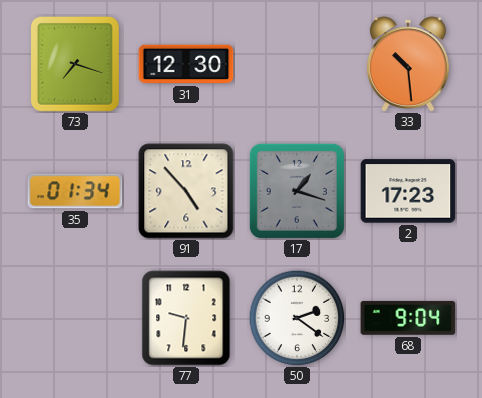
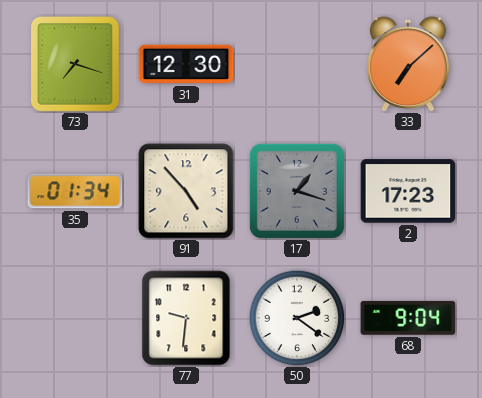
33: 10:29 -> 7:08
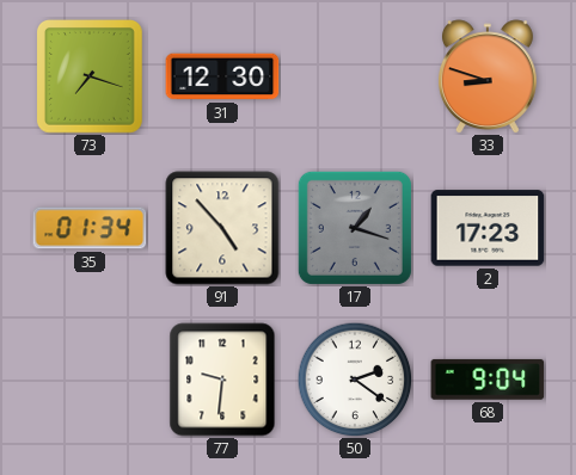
33: 7:08 -> 8:48
